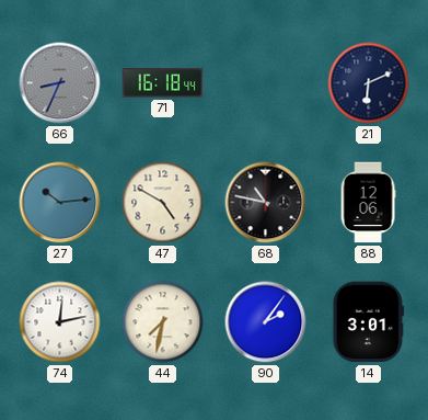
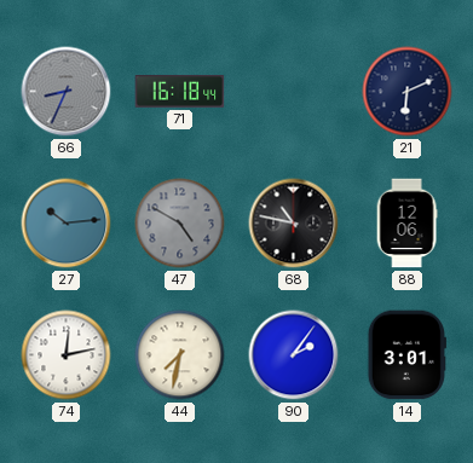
47 dial: cream -> grey
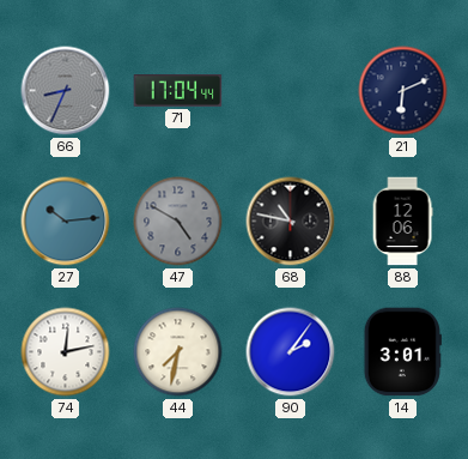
71: 16:18 -> 17:04
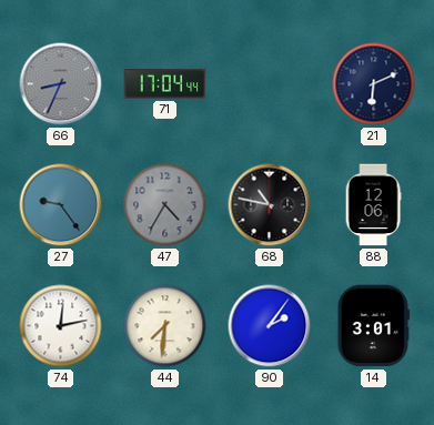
27: 10:14 -> 9:24
47: 4:50 -> 4:35
44: 7:32 -> 7:31
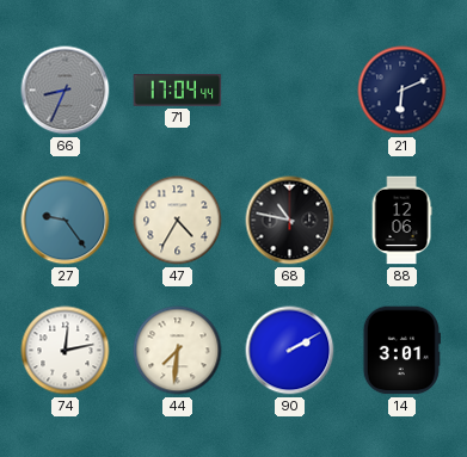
47 dial: grey -> cream
90: 2:06 -> 2:10
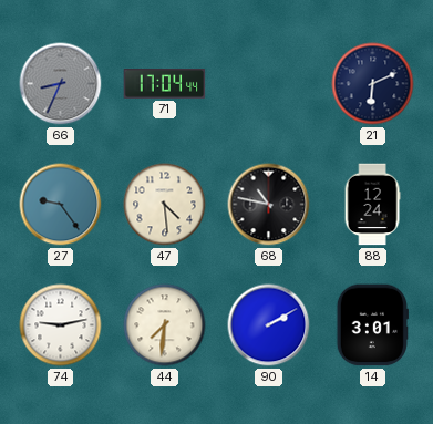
47: 4:35 -> 4:29
88: 12:06 -> 12:24
74: 12:13 -> 9:13
